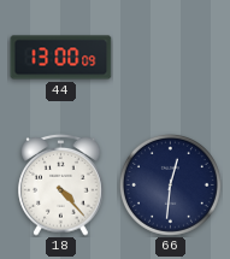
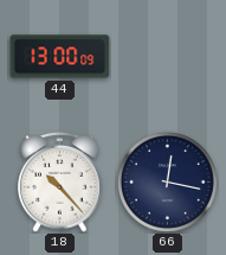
18: 4:23 -> 10:23
66: 12:31 -> 12:17
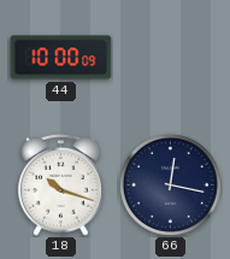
44: 13:00 -> 10:00
18: 10:23 -> 10:18
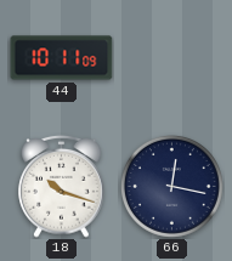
44: 10:00 -> 10:11
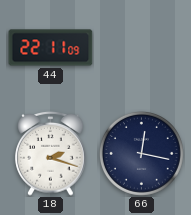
44: 10:11 -> 22:11
18: 10:18 -> 2:18
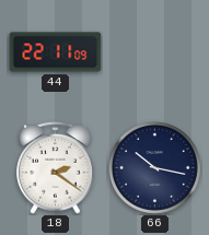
18: 2:18 -> 2:21
66: 12:17 -> 10:17
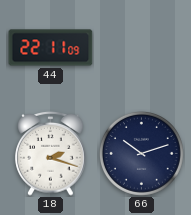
18: 2:21 -> 2:18
66: 10:17 -> 10:12
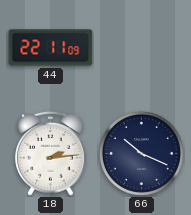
18: 2:18 -> 2:14
66: 10:12 -> 10:19
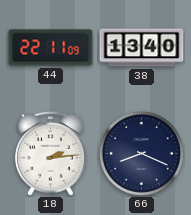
38: none -> 13:40
66: 10:19 -> 8:19
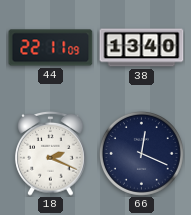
18: 2:14 -> 2:19
66: 8:19 -> 12:19
